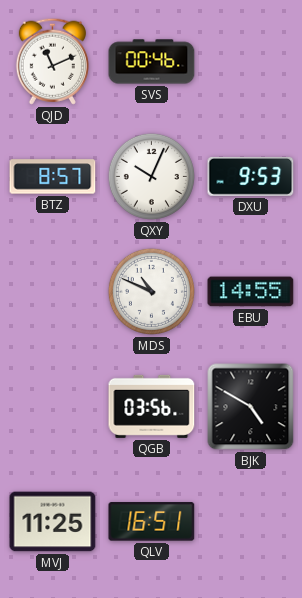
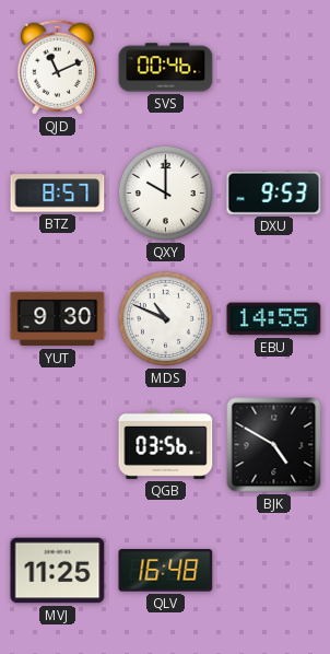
QXY: 10:04 -> 10:00
YUT: none -> 9:30
QLV: 16:51 -> 16:48
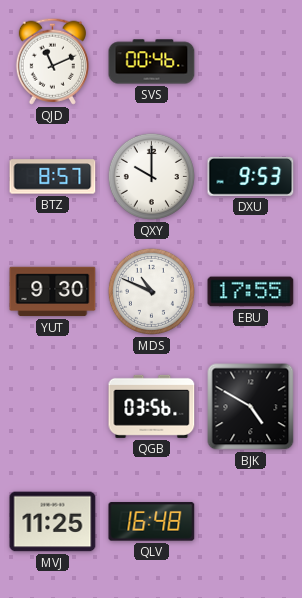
EBU: 14:55 -> 17:55
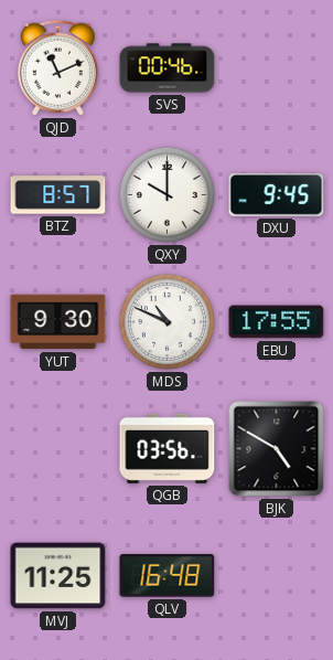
DXU: 9:53 -> 9:45
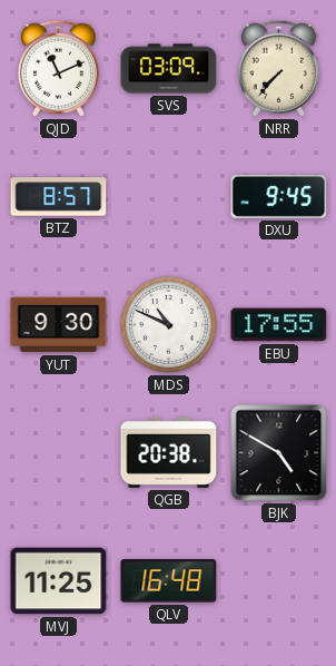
SVS: 00:46 -> 03:09
NRR: none -> 7:37
QXY: 10:00 -> none
QGB: 03:56 -> 20:38
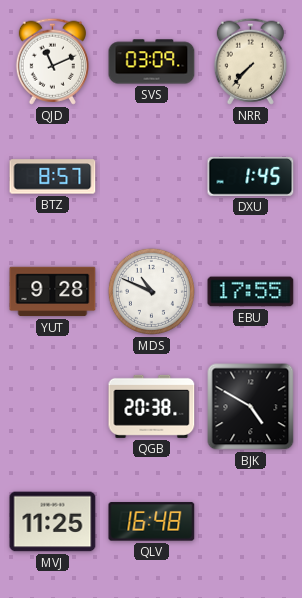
DXU: 9:45 -> 1:45
YUT: 9:30 -> 9:28
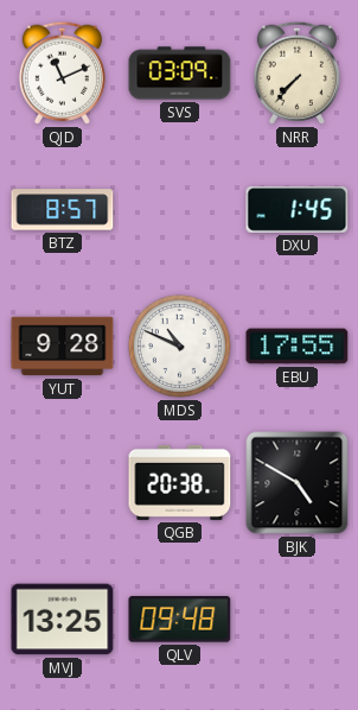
MVJ: 11:25 -> 13:25
QLV: 16:48 -> 09:48
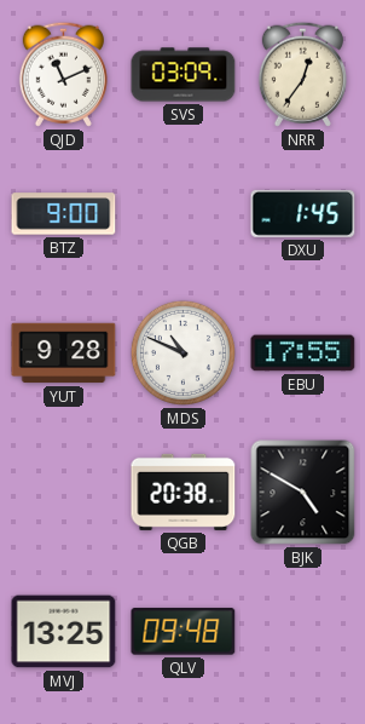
NRR: 7:37 -> 12:36
BTZ: 8:57 -> 9:00
